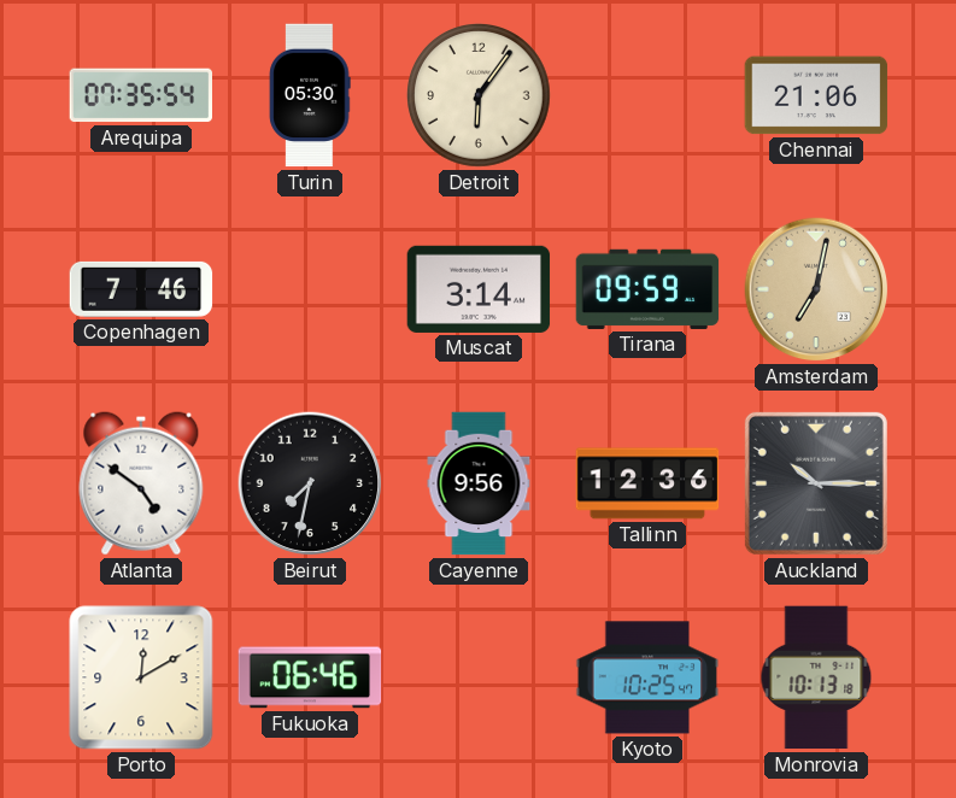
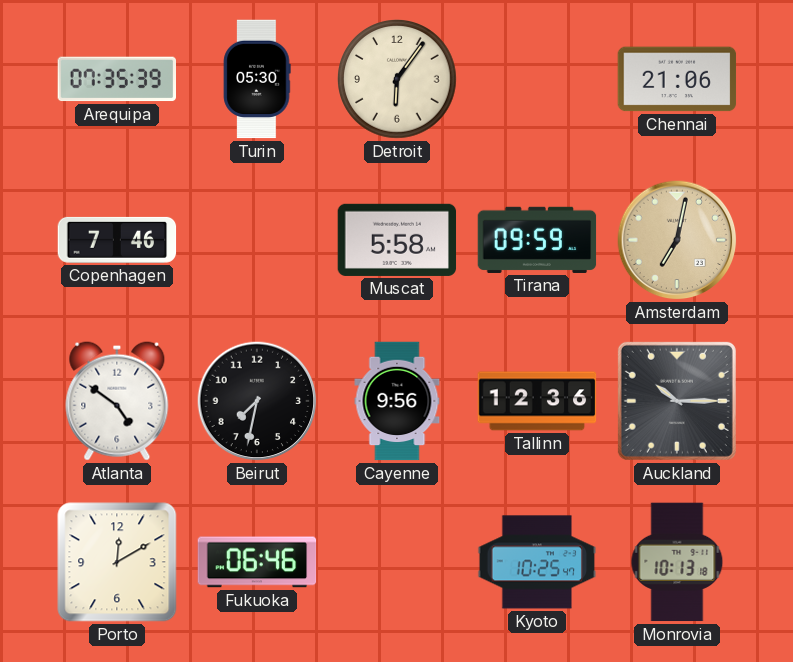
Arequipa: 07:35:54 -> 07:35:39
Muscat: 3:14 -> 5:58
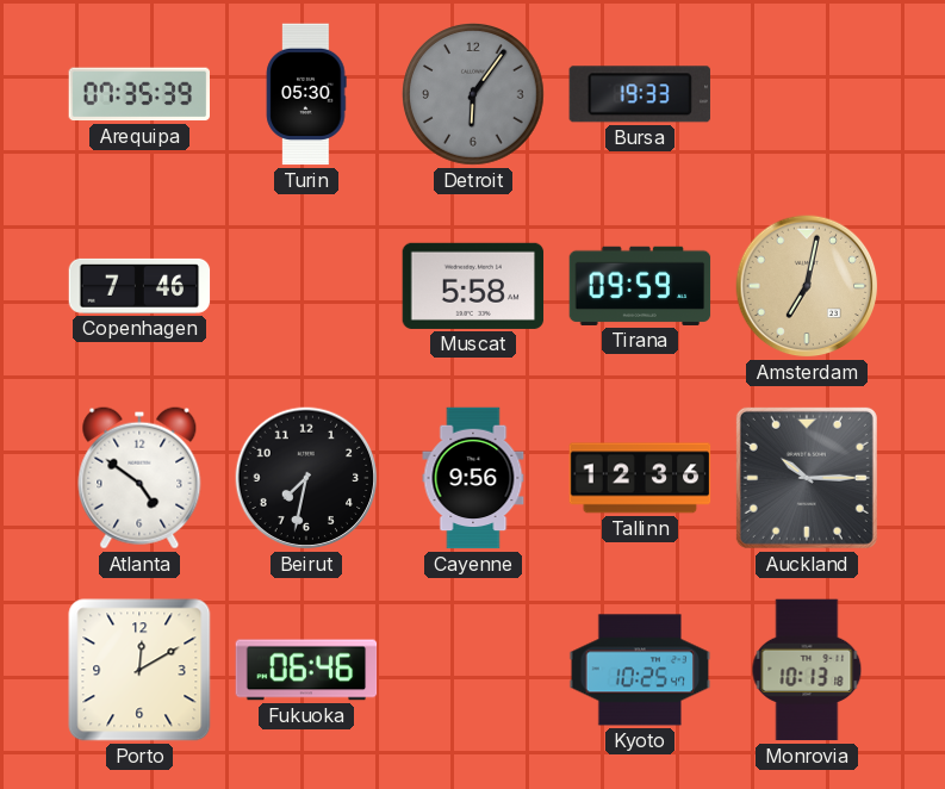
Detroit dial: cream -> grey
Bursa: none -> 19:33
Chennai: 21:06 -> none
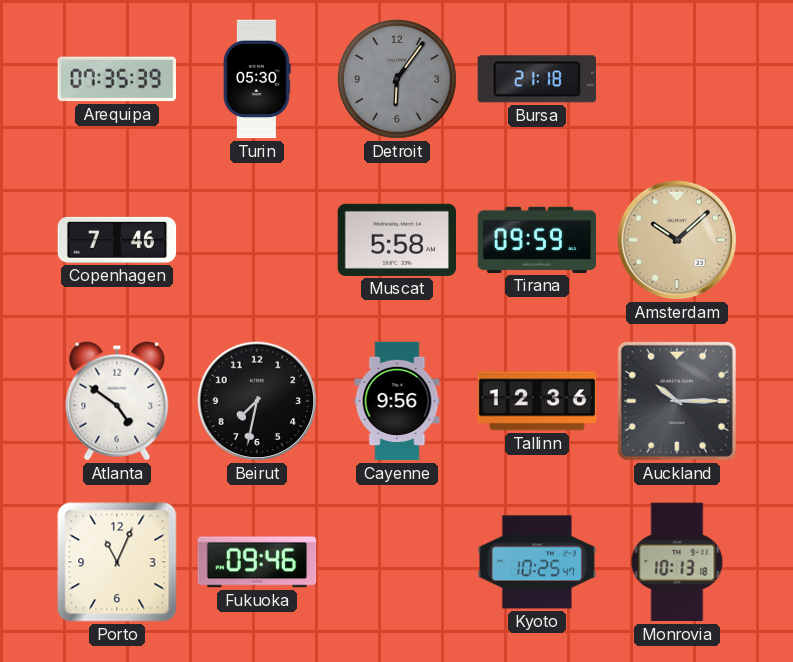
Bursa: 19:33 -> 21:18
Amsterdam: 7:02 -> 10:08
Porto: 12:10 -> 11:04
Fukuoka: 06:46 -> 09:46
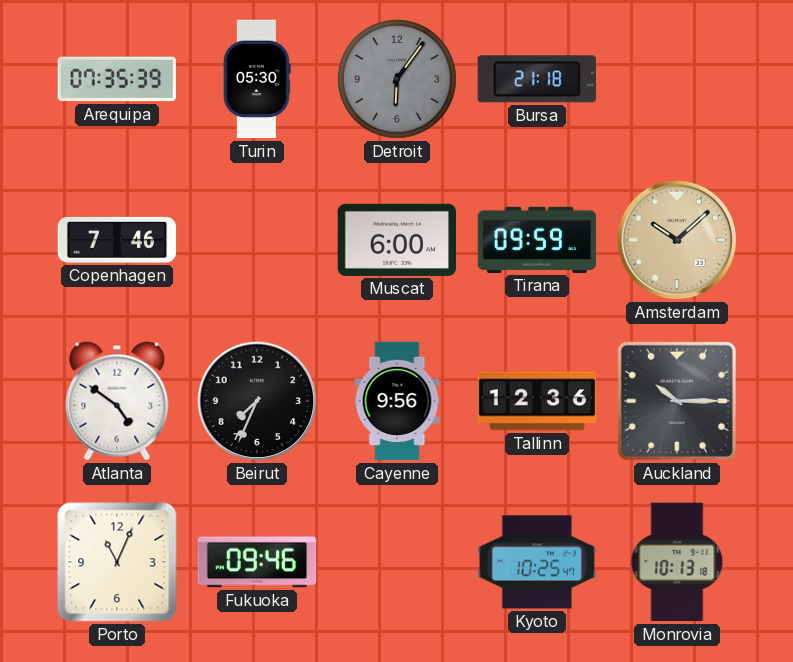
Muscat: 5:58 -> 6:00
Beirut: 7:32 -> 7:34
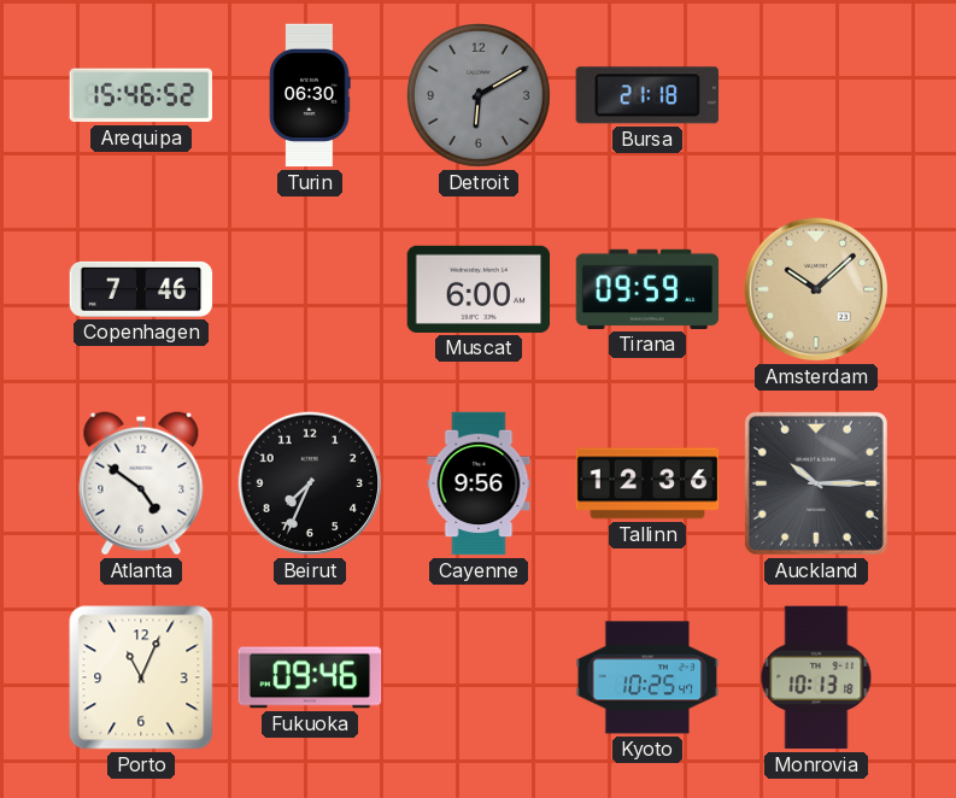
Arequipa: 07:35 -> 15:46
Turin: 05:30 -> 06:30
Detroit: 6:06 -> 6:10
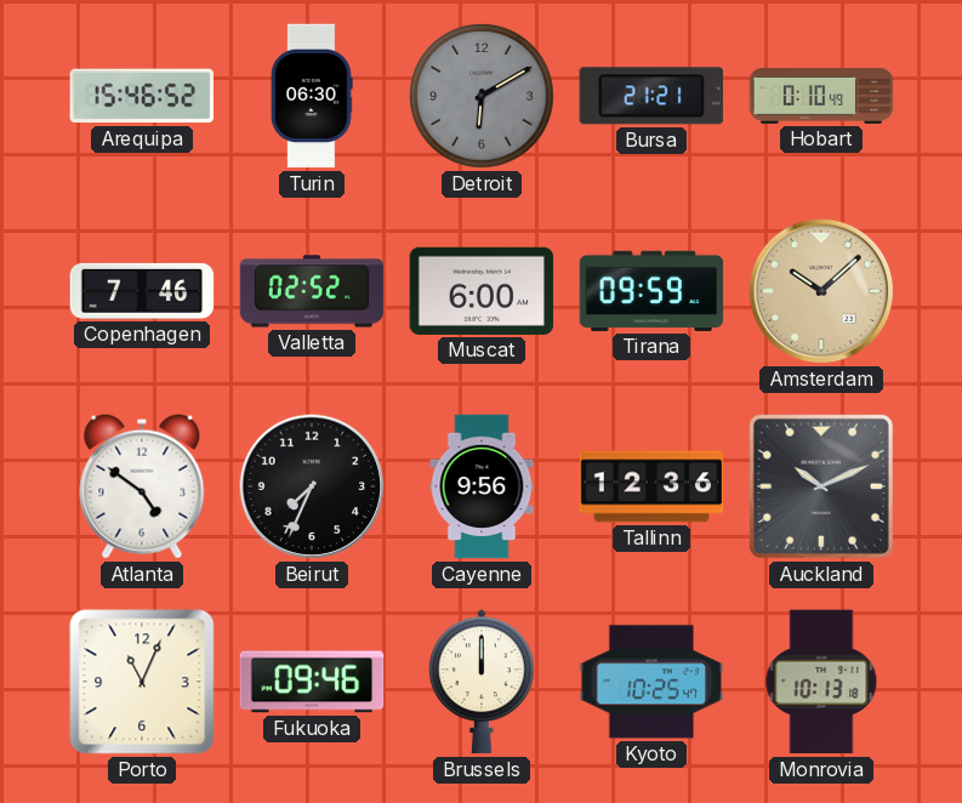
Bursa: 21:18 -> 21:21
Hobart: none -> 0:10
Valletta: none -> 02:52
Auckland: 10:15 -> 10:11
Brussels: none -> 12:00
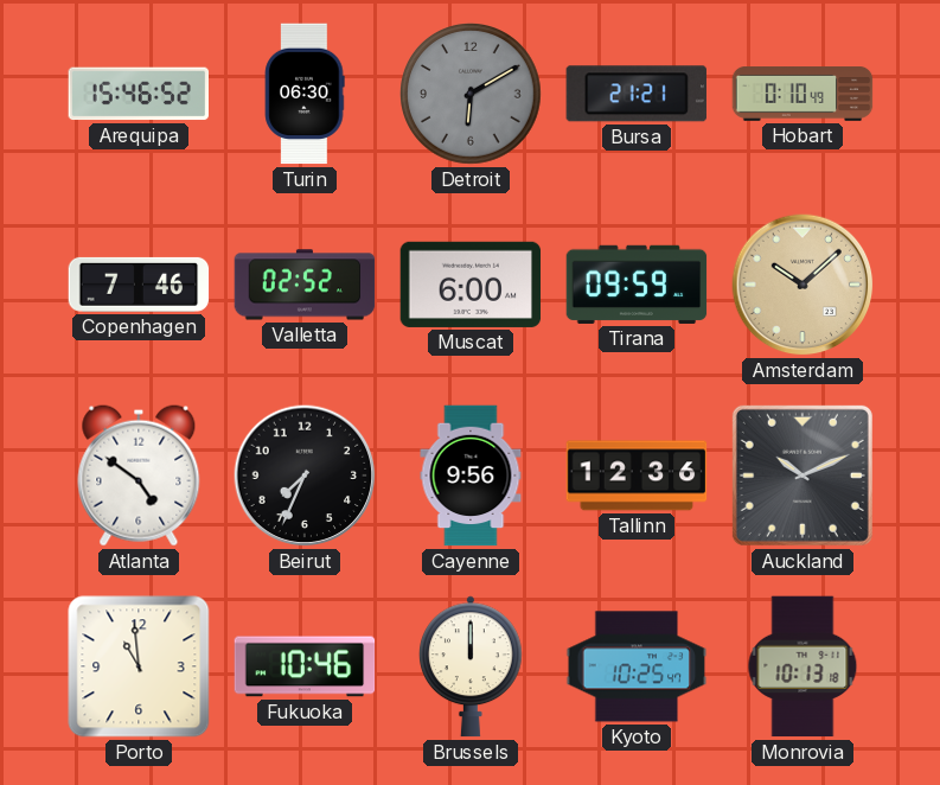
Porto: 11:04 -> 10:59
Fukuoka: 09:46 -> 10:46
